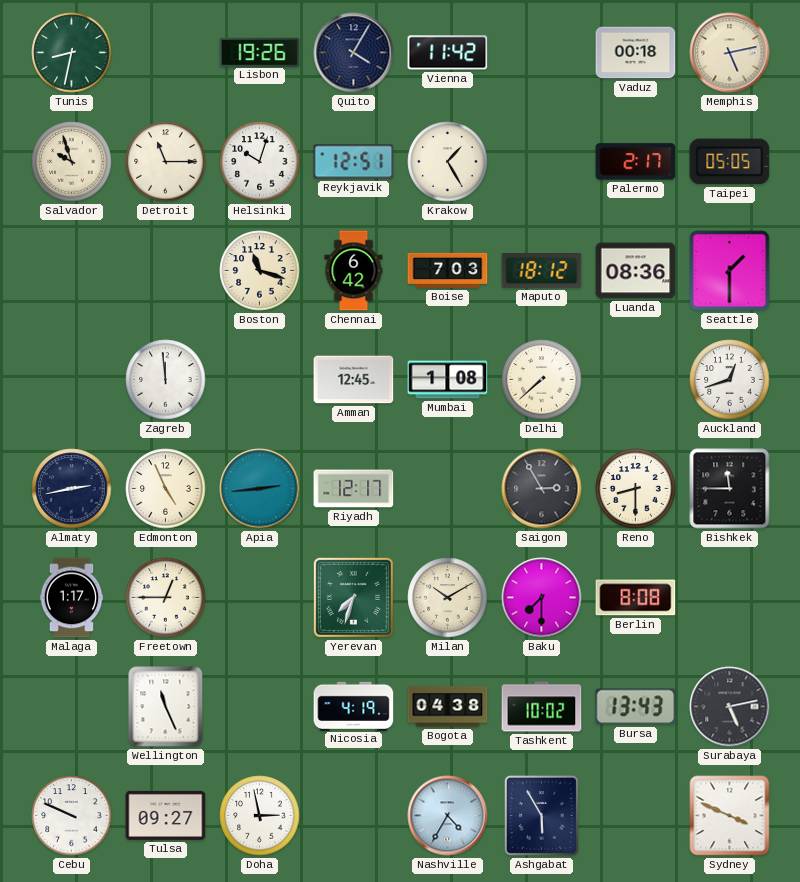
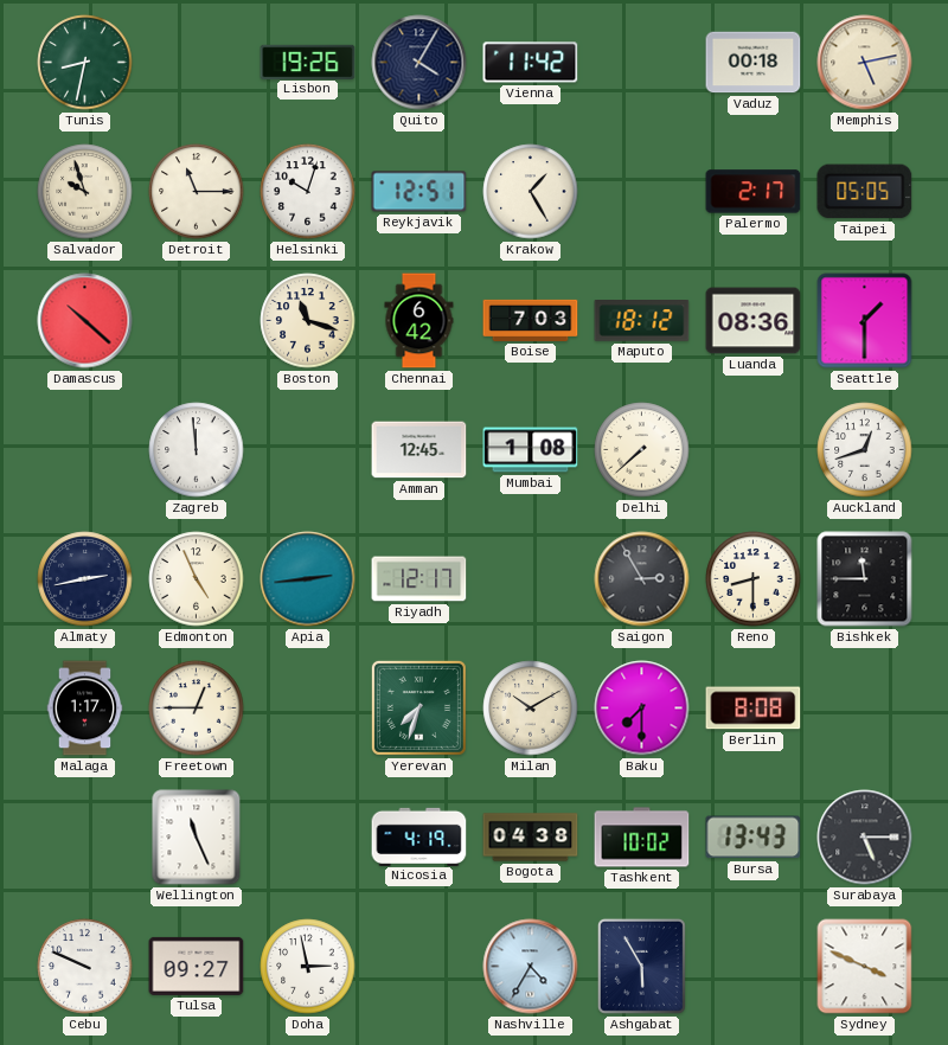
Damascus: none -> 10:22
Surabaya: 5:13 -> 5:15
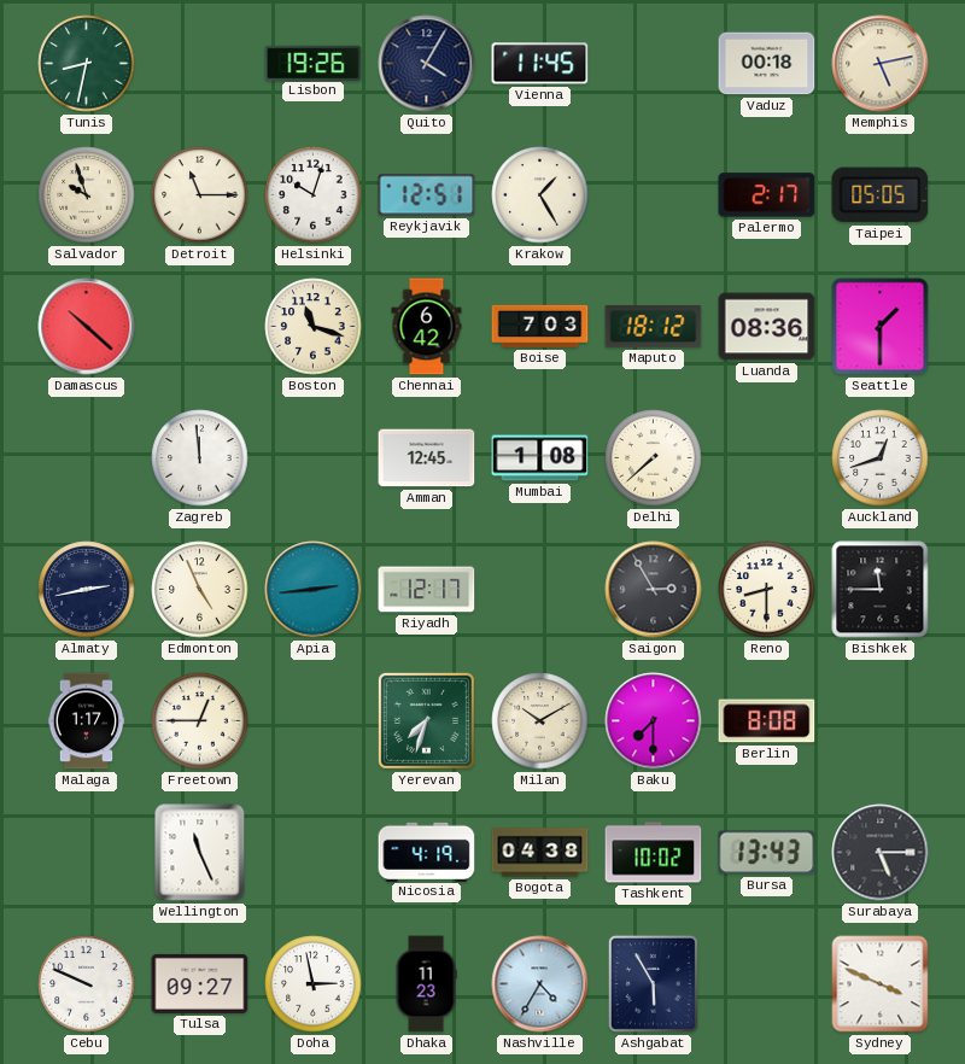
Vienna: 11:42 -> 11:45
Dhaka: none -> 11:23
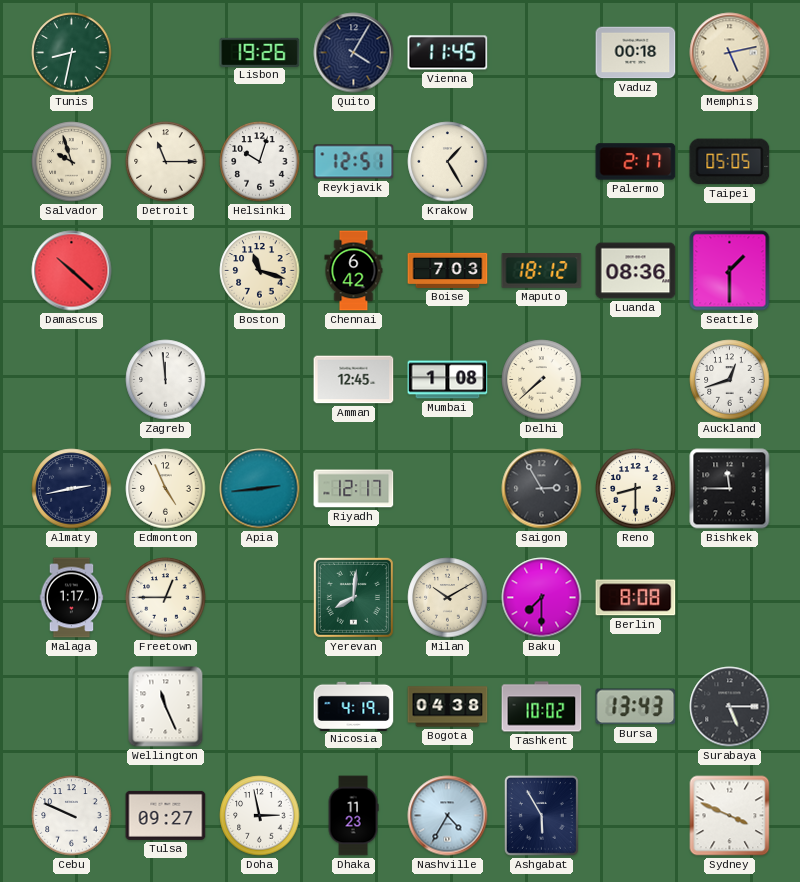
Yerevan: 7:33 -> 8:01
